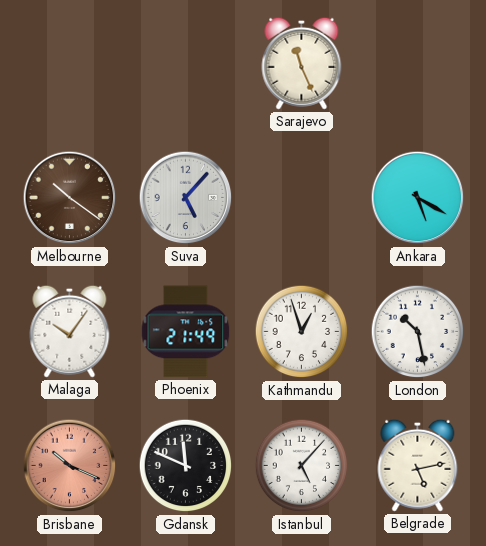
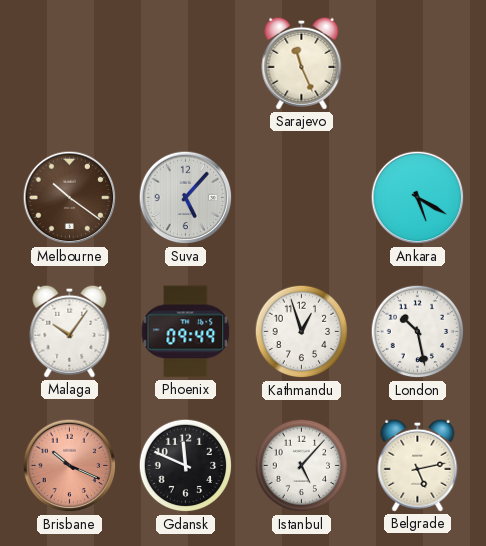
Phoenix: 21:49 -> 09:49
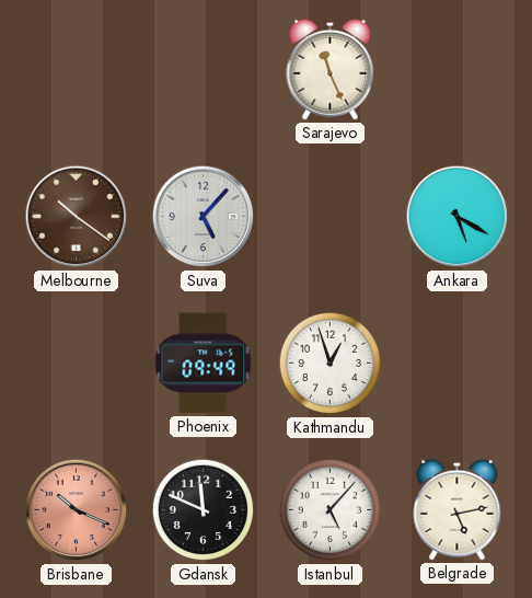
Malaga: 10:06 -> none
London: 10:28 -> none
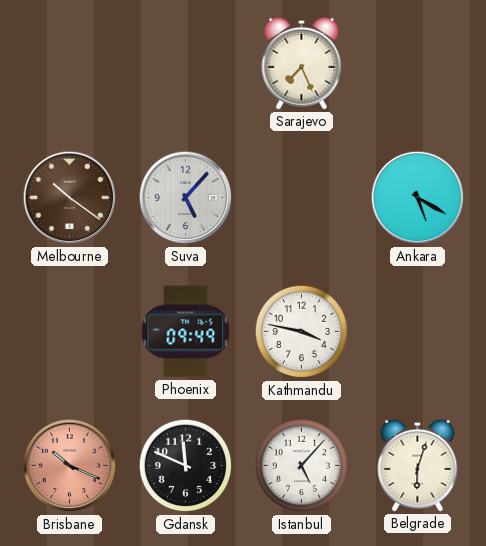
Sarajevo: 11:26 -> 7:26
Kathmandu: 12:57 -> 3:47
Belgrade: 5:13 -> 6:03
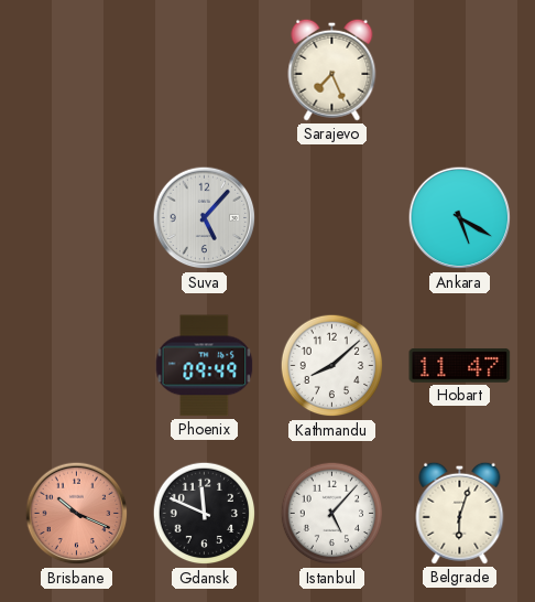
Melbourne: 10:21 -> none
Kathmandu: 3:47 -> 8:08
Hobart: none -> 11:47
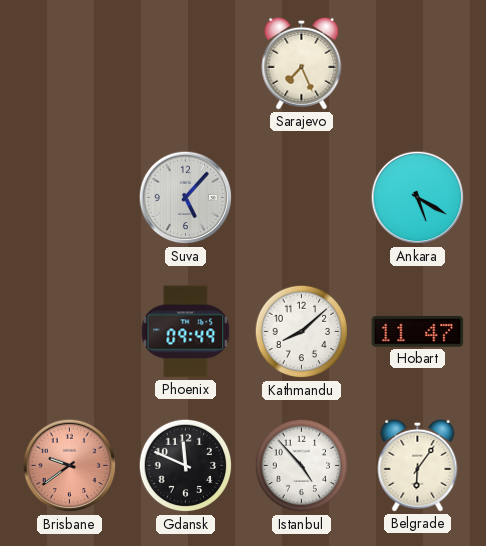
Brisbane: 10:19 -> 9:39
Istanbul: 5:07 -> 4:53
Belgrade: 6:03 -> 6:06
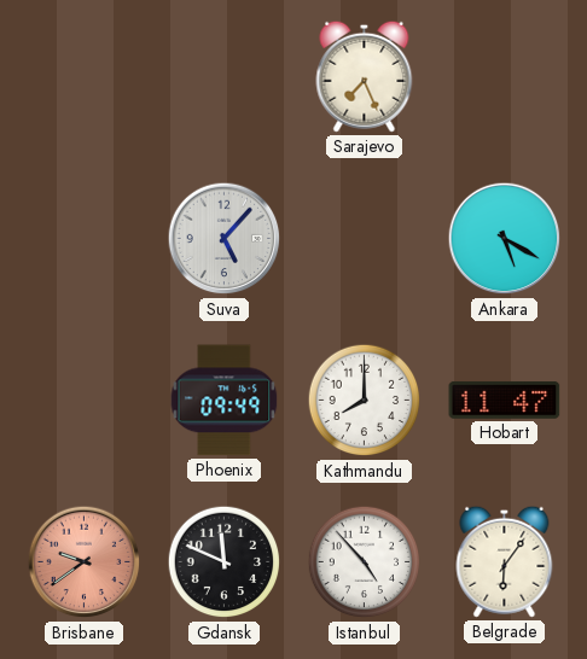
Kathmandu: 8:08 -> 8:00
